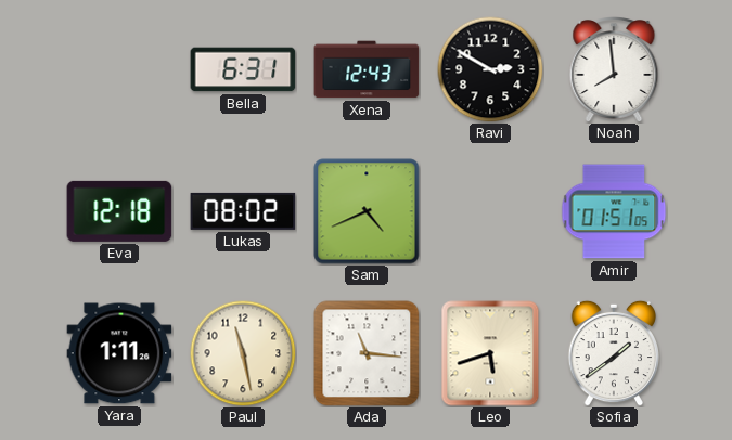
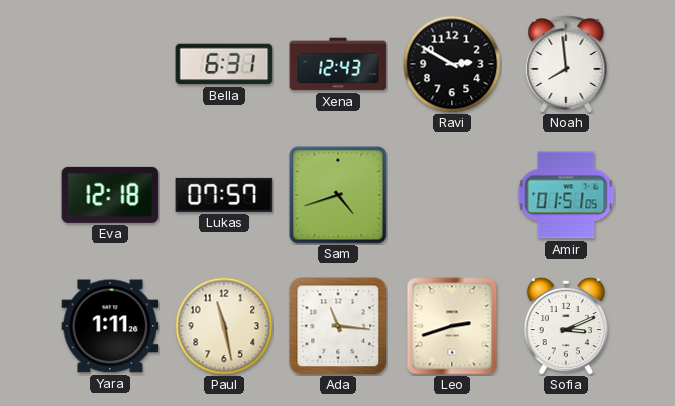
Lukas: 08:02 -> 07:57
Sam: 4:41 -> 4:42
Leo: 5:42 -> 2:42
Sofia: 1:39 -> 3:11
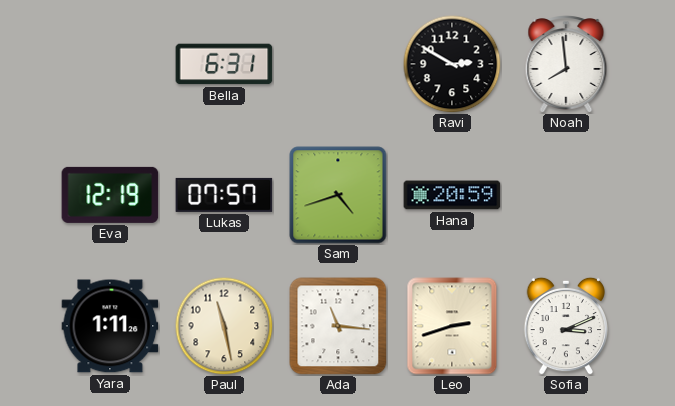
Xena: 12:43 -> none
Eva: 12:18 -> 12:19
Hana: none -> 20:59
Amir: 01:51 -> none
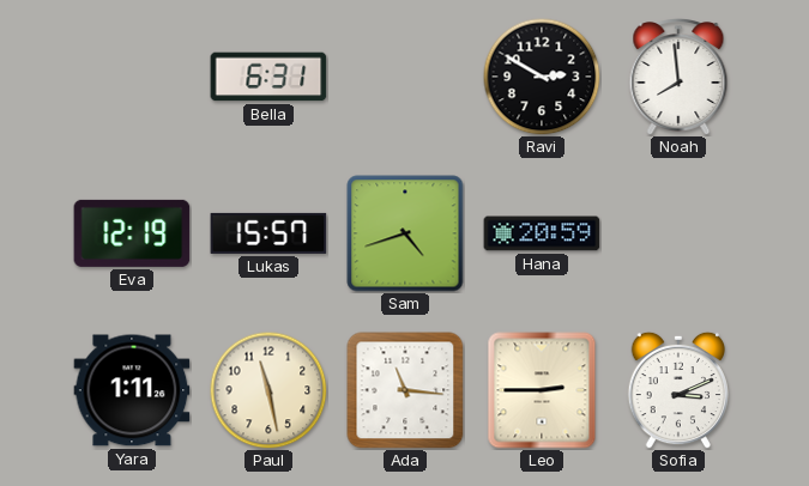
Lukas: 07:57 -> 15:57
Leo: 2:42 -> 2:45
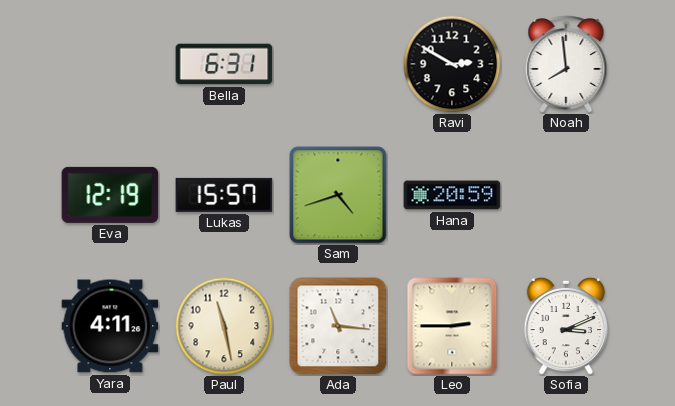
Yara: 1:11 -> 4:11
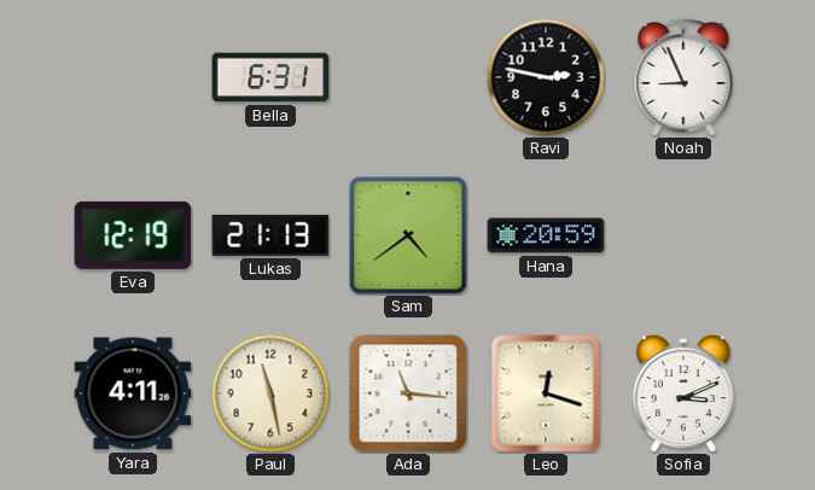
Ravi: 2:50 -> 2:47
Noah: 7:59 -> 8:56
Lukas: 15:57 -> 21:13
Sam: 4:42 -> 4:39
Leo: 2:45 -> 12:18
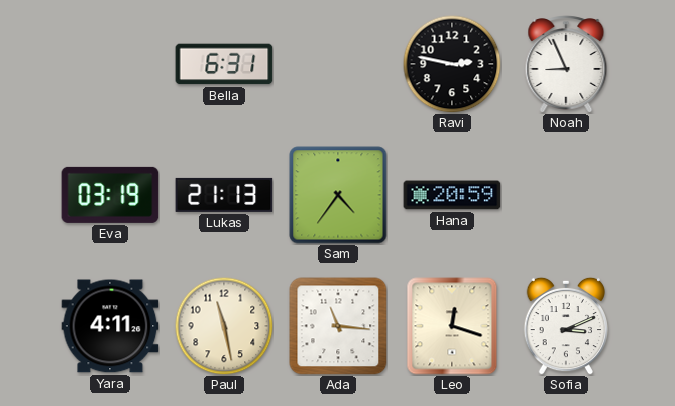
Eva: 12:19 -> 03:19
Sam: 4:39 -> 4:36
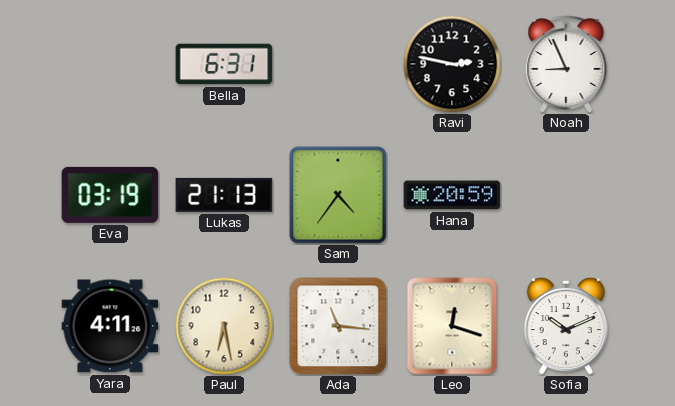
Paul: 11:28 -> 6:28
Sofia: 3:11 -> 10:11
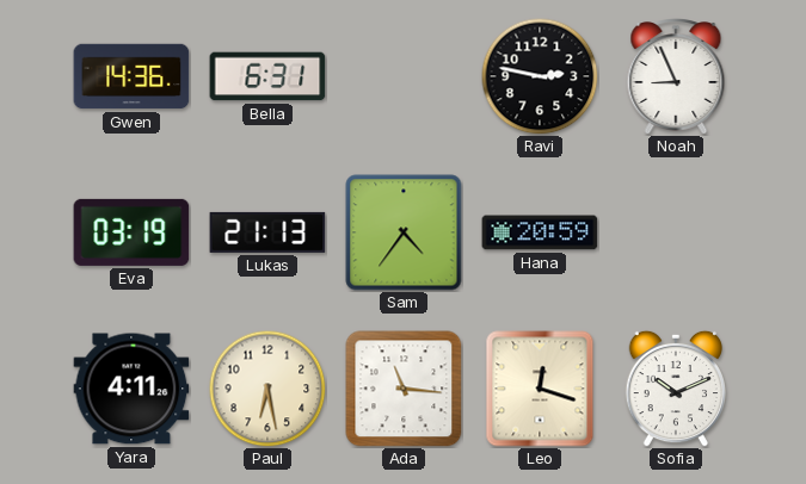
Gwen: none -> 14:36
